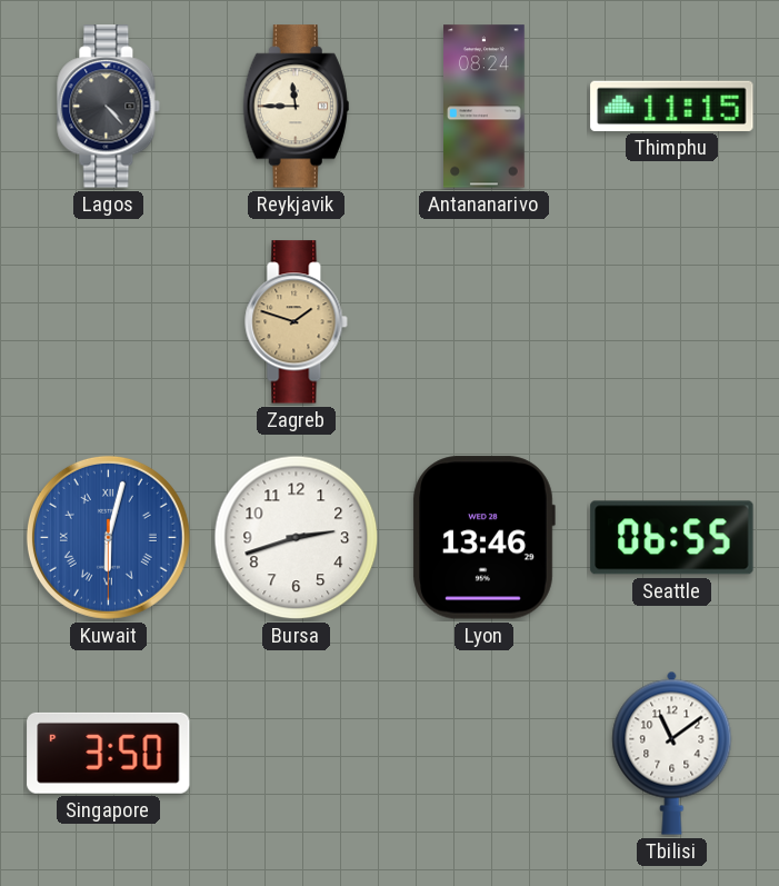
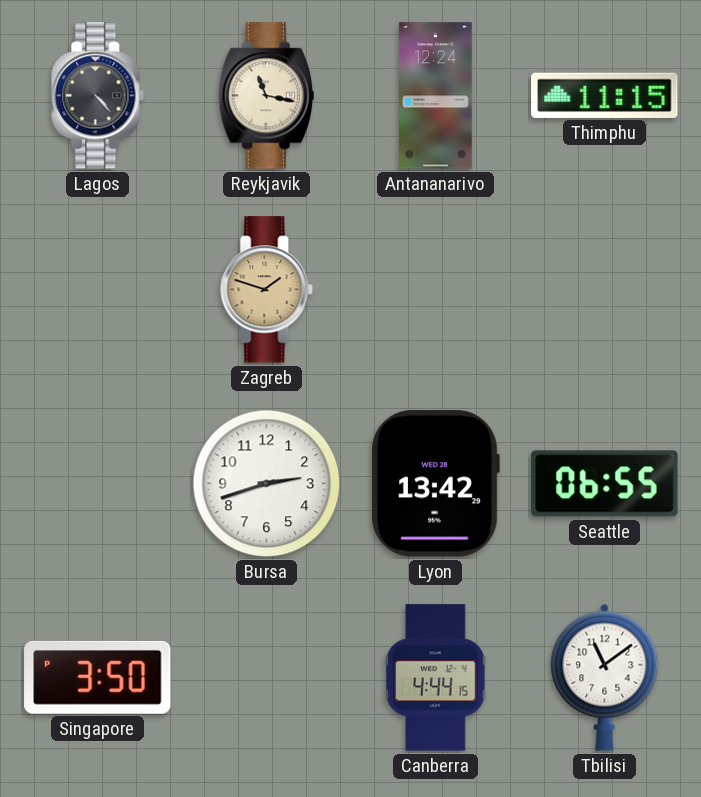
Reykjavik: 11:45 -> 11:17
Antananarivo: 08:24 -> 12:24
Kuwait: 6:02 -> none
Lyon: 13:46 -> 13:42
Canberra: none -> 4:44
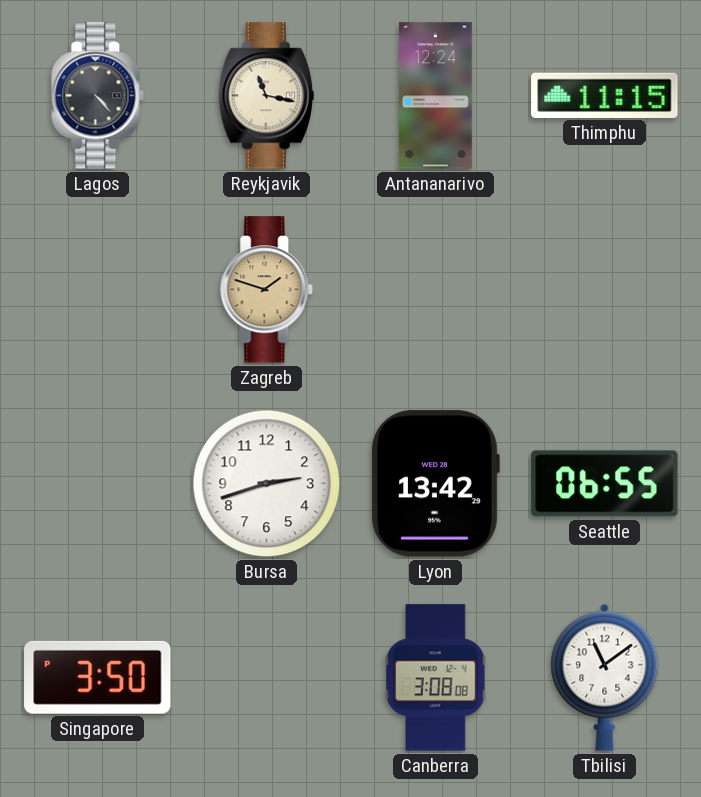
Canberra: 4:44 -> 3:08
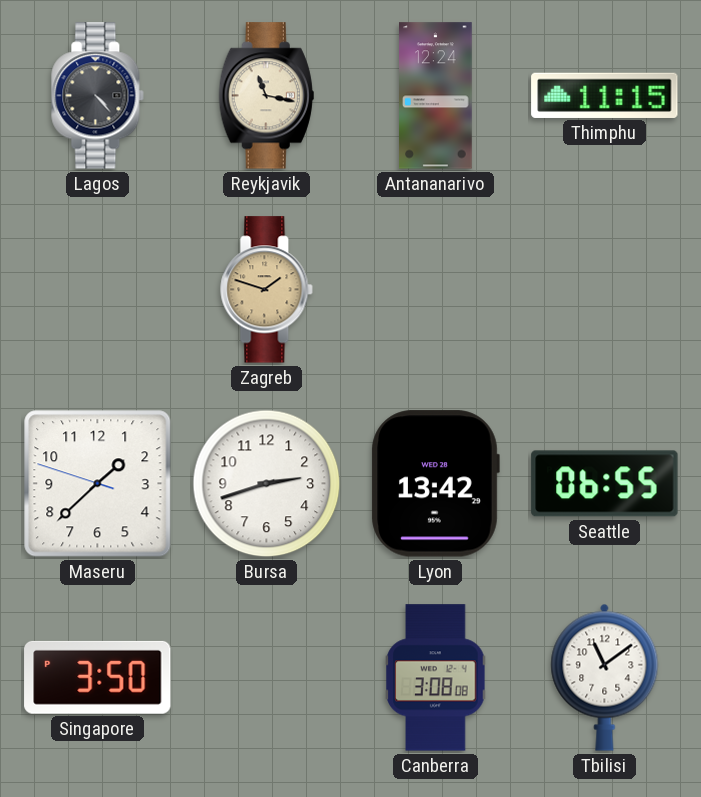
Maseru: none -> 1:37
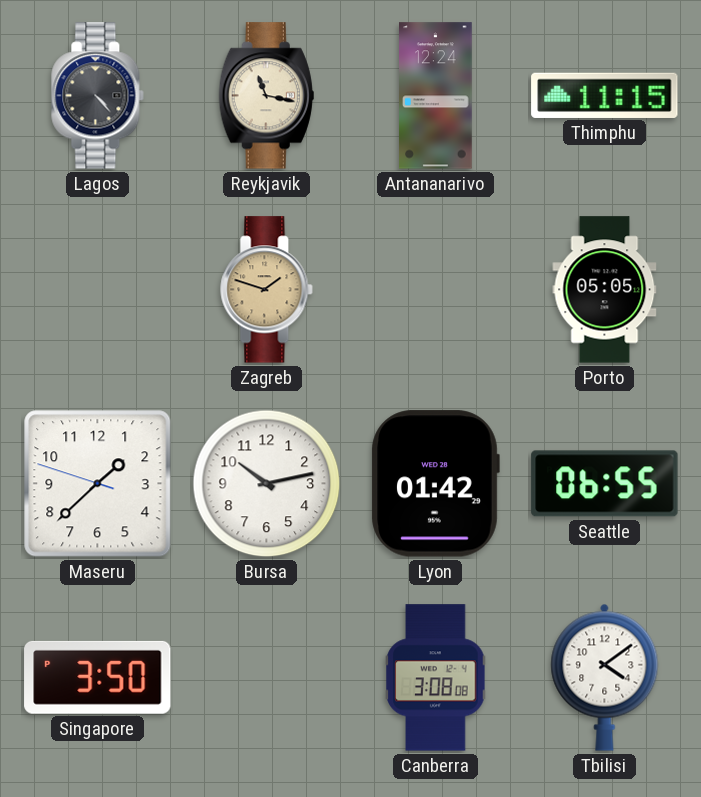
Porto: none -> 05:05
Bursa: 2:42 -> 10:13
Lyon: 13:42 -> 01:42
Tbilisi: 11:09 -> 4:09
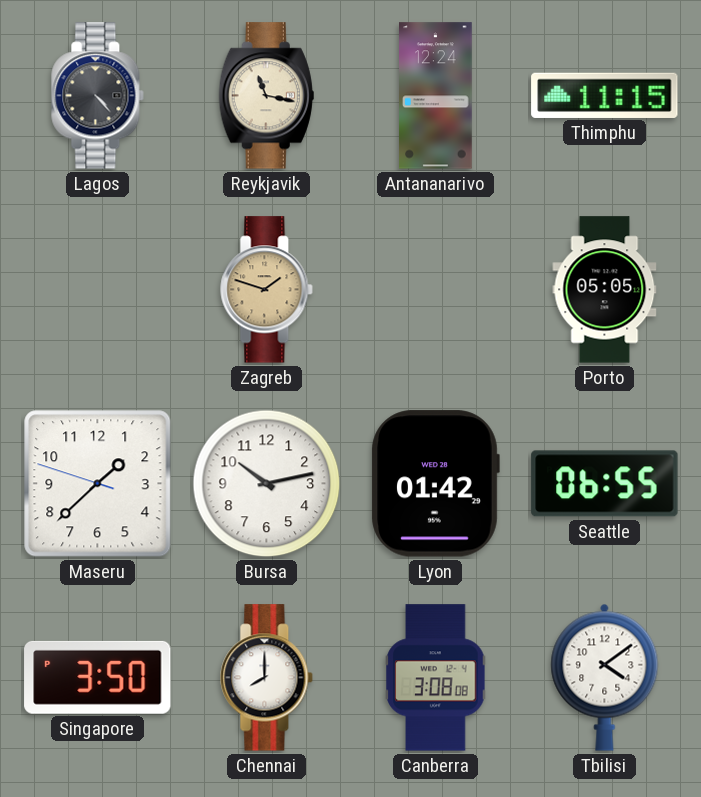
Chennai: none -> 8:00
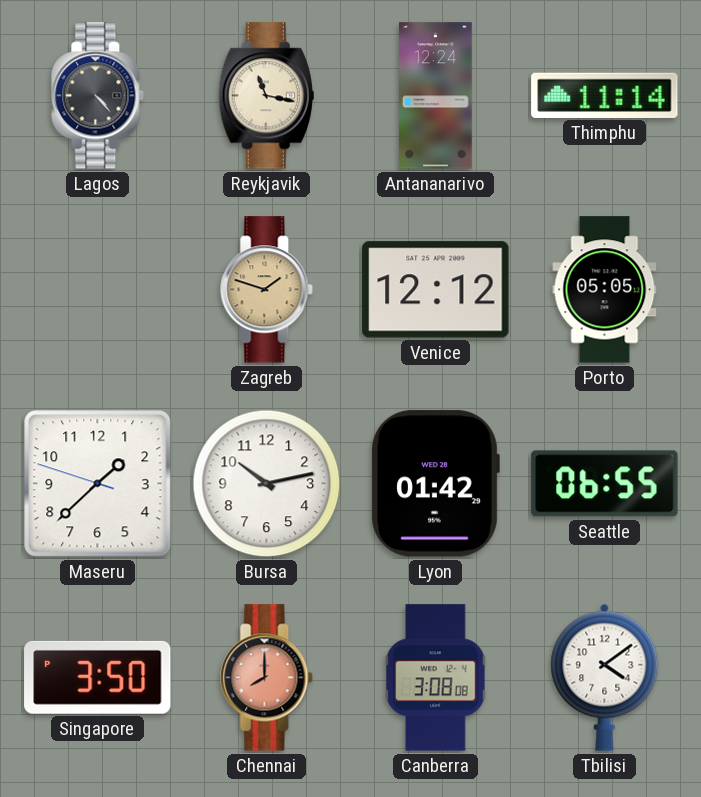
Thimphu: 11:15 -> 11:14
Venice: none -> 12:12
Chennai dial: white -> salmon
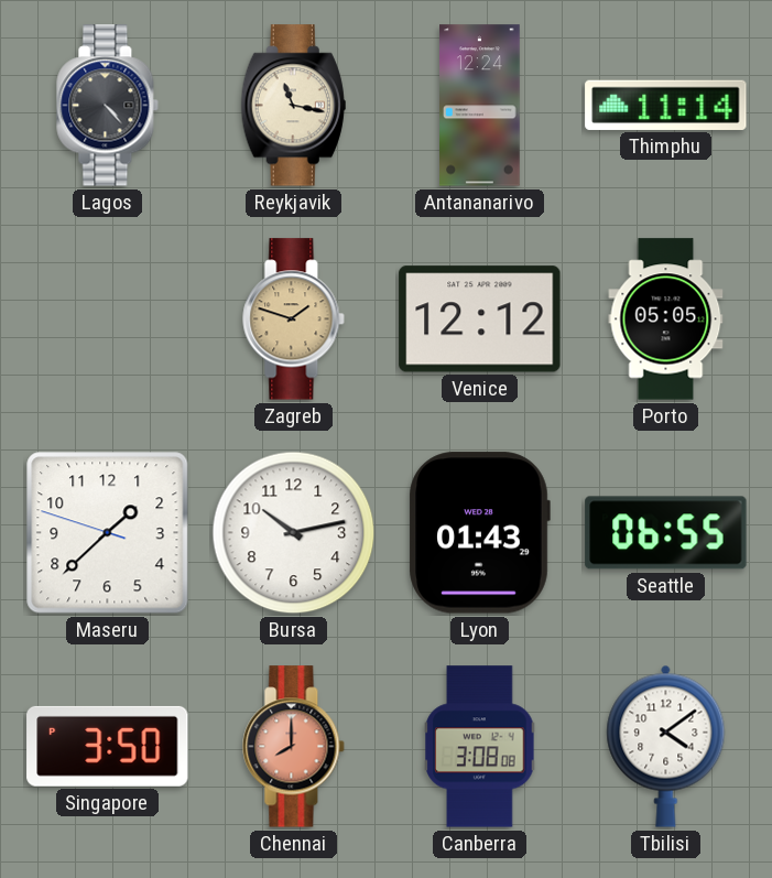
Lyon: 01:42 -> 01:43
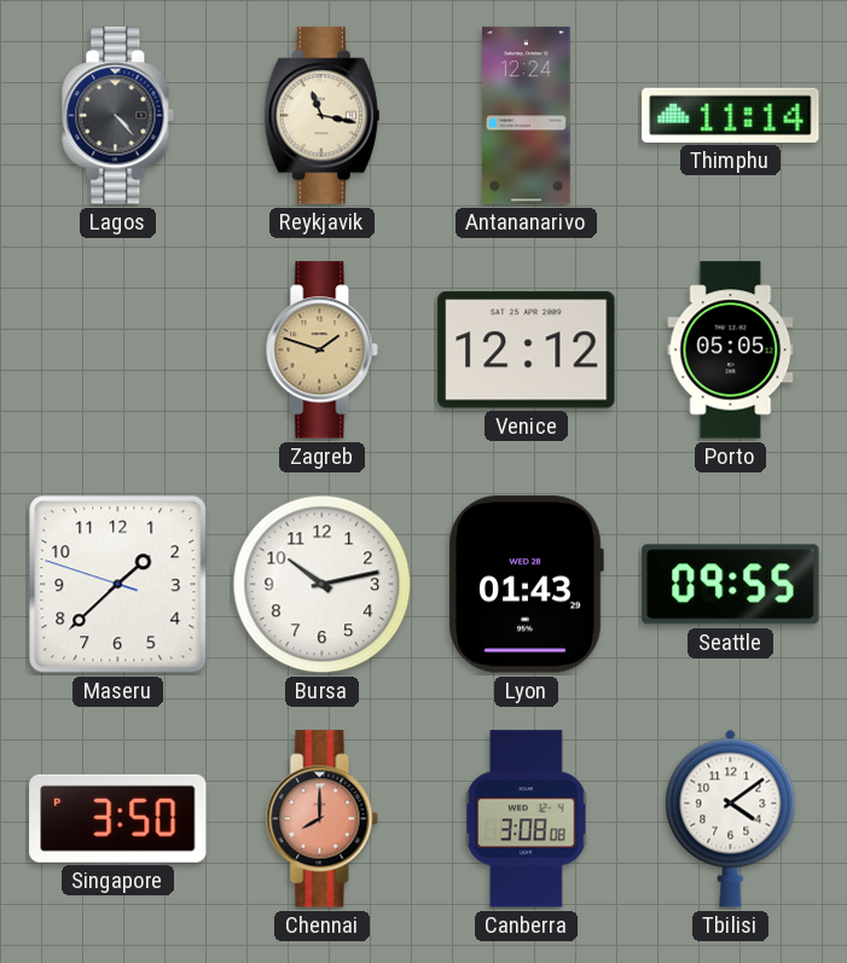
Seattle: 06:55 -> 09:55
